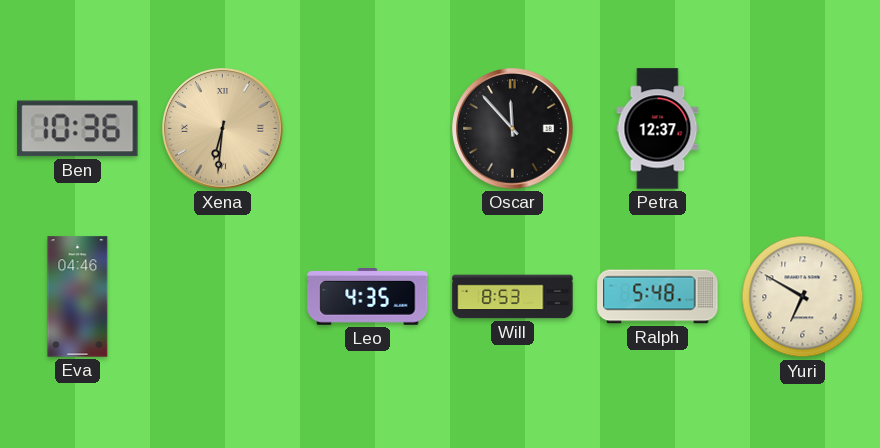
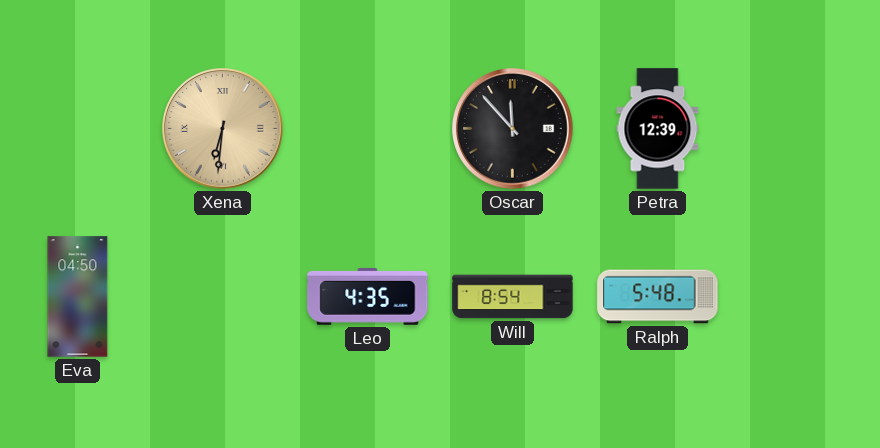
Ben: 10:36 -> none
Petra: 12:37 -> 12:39
Eva: 04:46 -> 04:50
Will: 8:53 -> 8:54
Yuri: 6:50 -> none
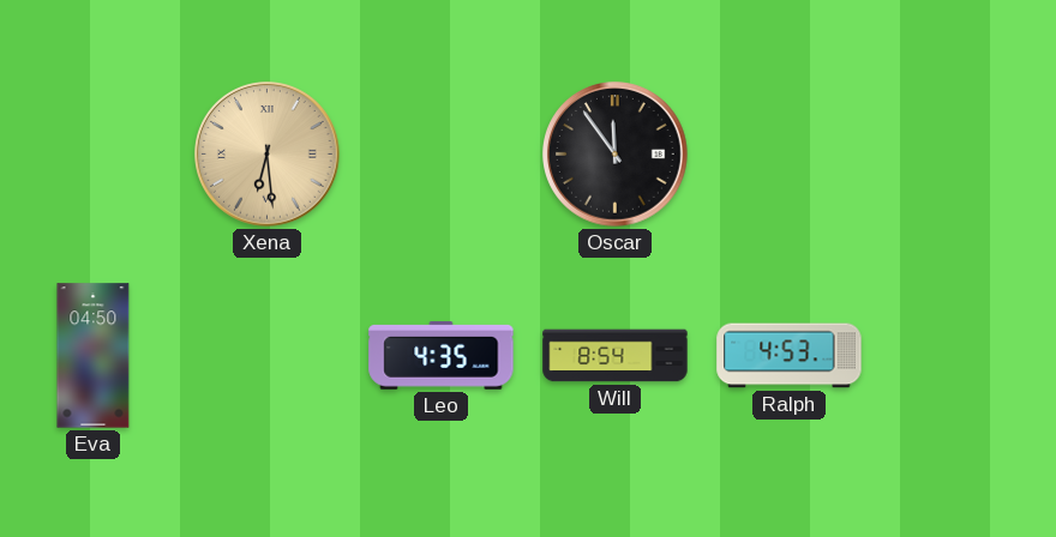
Xena: 6:31 -> 6:29
Oscar: 11:53 -> 11:54
Petra: 12:39 -> none
Ralph: 5:48 -> 4:53
